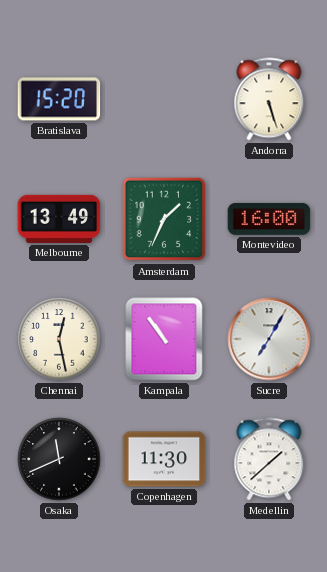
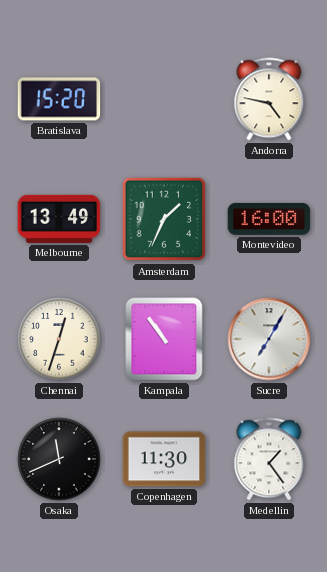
Andorra: 5:27 -> 4:47
Chennai: 12:28 -> 12:33
Medellin: 1:38 -> 1:24
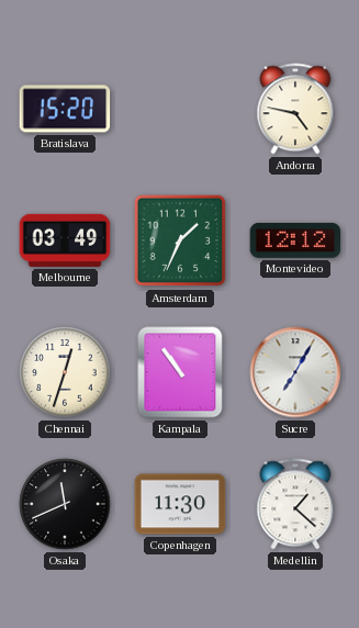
Melbourne: 13:49 -> 03:49
Montevideo: 16:00 -> 12:12
Medellin: 1:24 -> 1:22
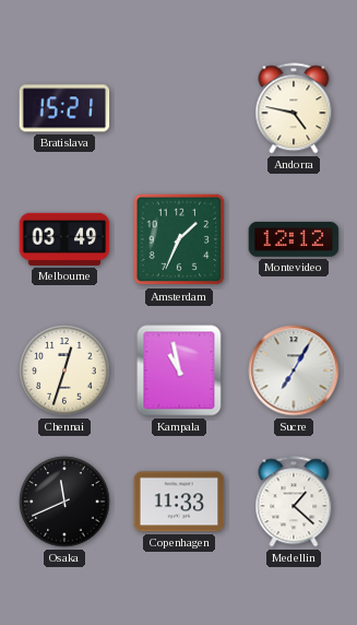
Bratislava: 15:20 -> 15:21
Kampala: 10:54 -> 10:58
Copenhagen: 11:30 -> 11:33
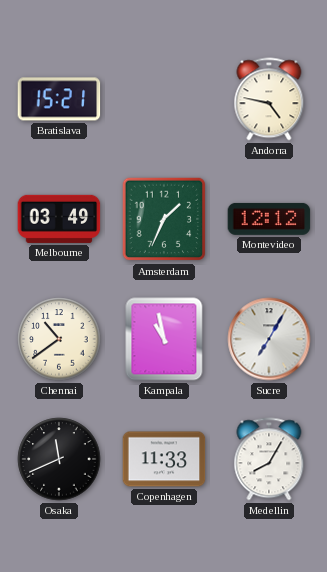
Chennai: 12:33 -> 10:39
Medellin: 1:22 -> 8:05
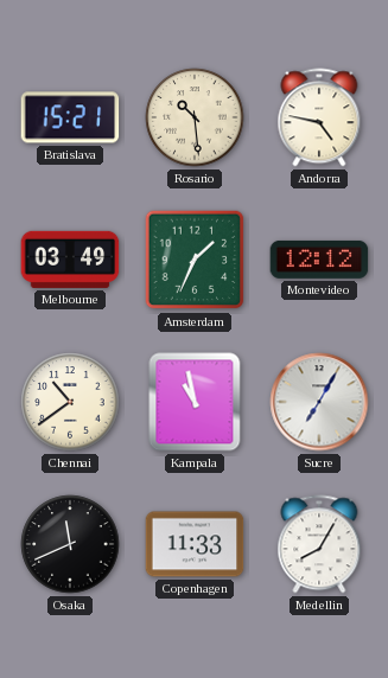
Rosario: none -> 10:29
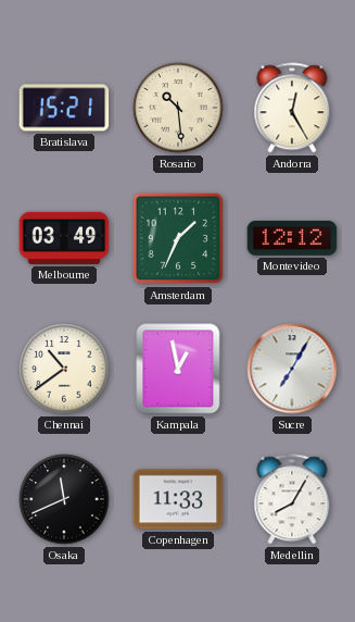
Andorra: 4:47 -> 12:25
Kampala: 10:58 -> 12:58
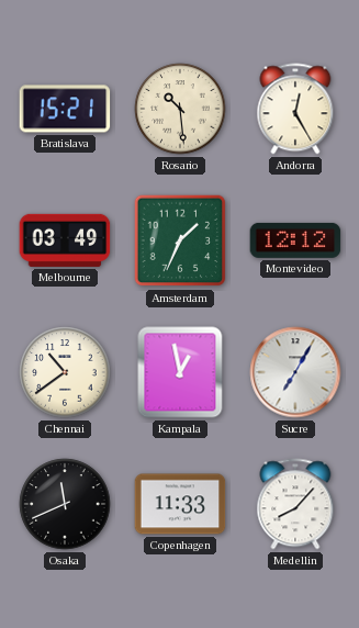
Medellin: 8:05 -> 8:07
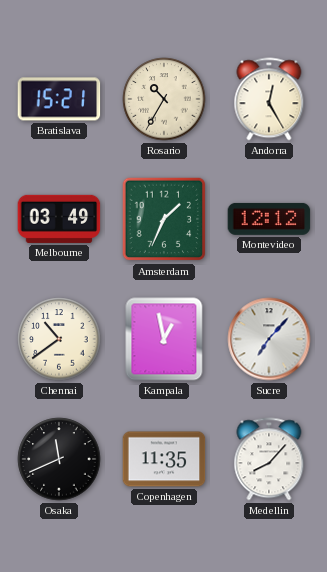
Rosario: 10:29 -> 10:35
Sucre: 7:05 -> 7:07
Copenhagen: 11:33 -> 11:35
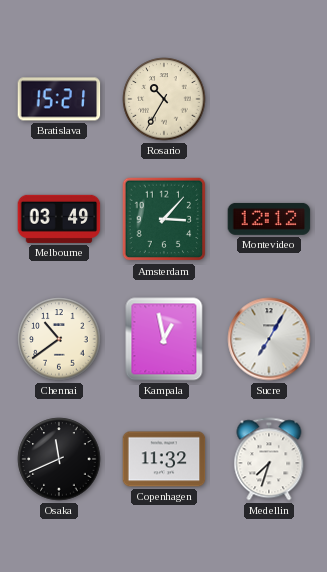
Andorra: 12:25 -> none
Amsterdam: 1:34 -> 3:07
Sucre: 7:07 -> 7:05
Copenhagen: 11:35 -> 11:32
Medellin: 8:07 -> 7:33
